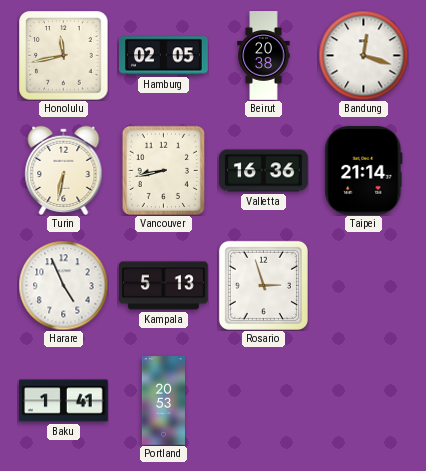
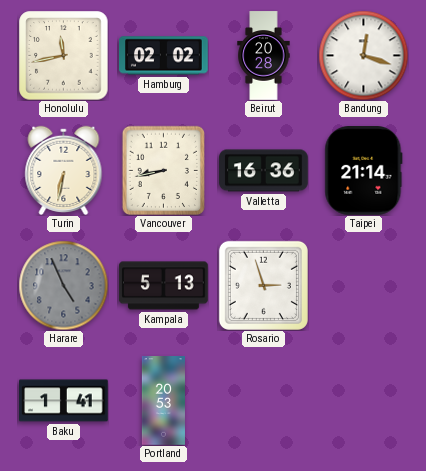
Hamburg: 02:05 -> 02:02
Beirut: 20:38 -> 20:28
Harare dial: white -> grey
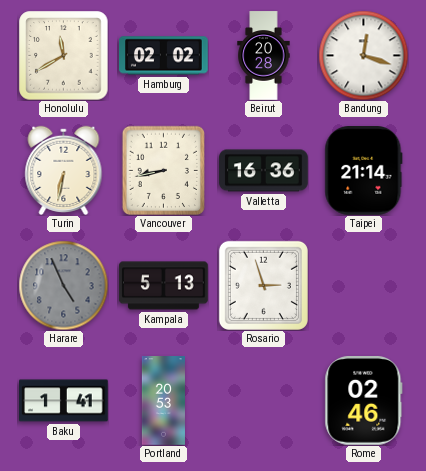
Honolulu: 11:43 -> 11:40
Rome: none -> 02:46
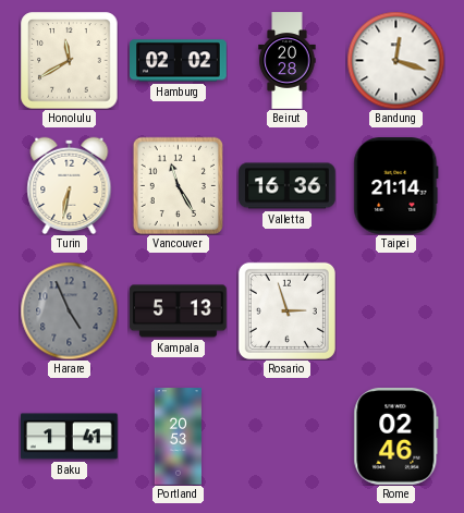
Vancouver: 8:43 -> 11:25
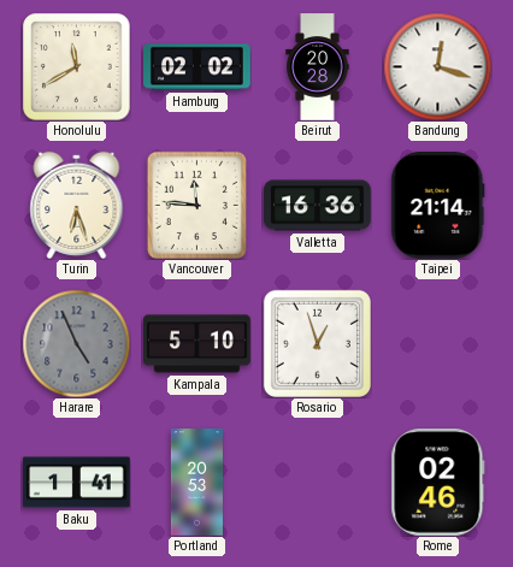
Turin: 6:32 -> 6:27
Vancouver: 11:25 -> 11:46
Kampala: 5:13 -> 5:10
Rosario: 2:57 -> 12:57
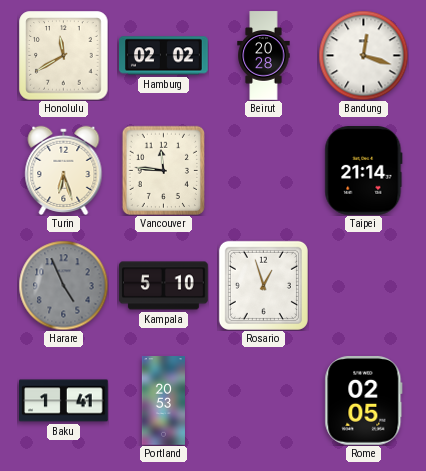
Valletta: 16:36 -> none
Rome: 02:46 -> 02:05
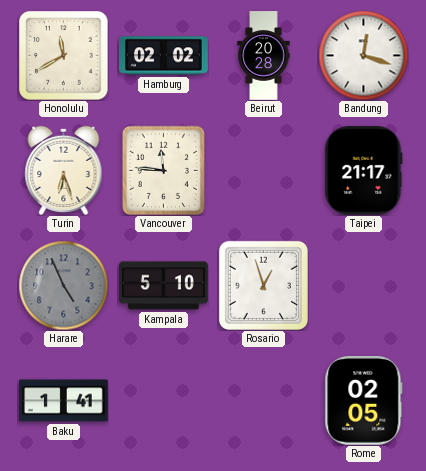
Taipei: 21:14 -> 21:17
Portland: 20:53 -> none
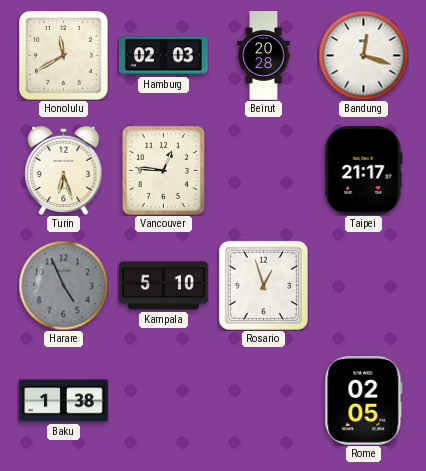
Hamburg: 02:02 -> 02:03
Vancouver: 11:46 -> 12:46
Baku: 1:41 -> 1:38
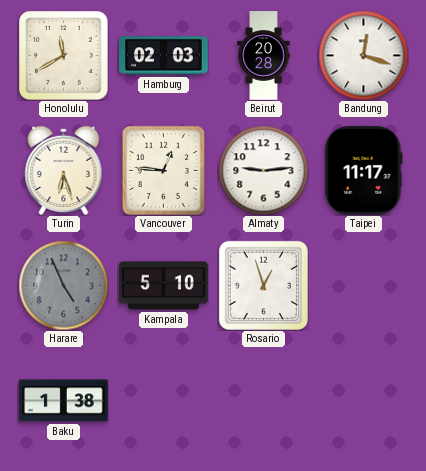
Almaty: none -> 9:14
Taipei: 21:17 -> 11:17
Rome: 02:05 -> none
